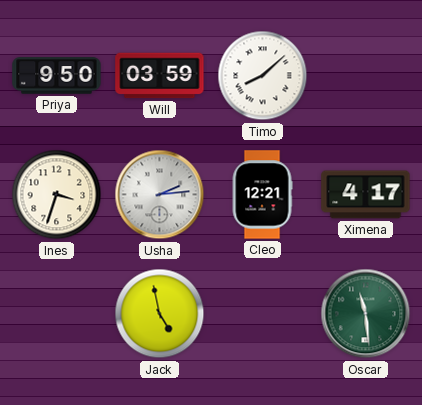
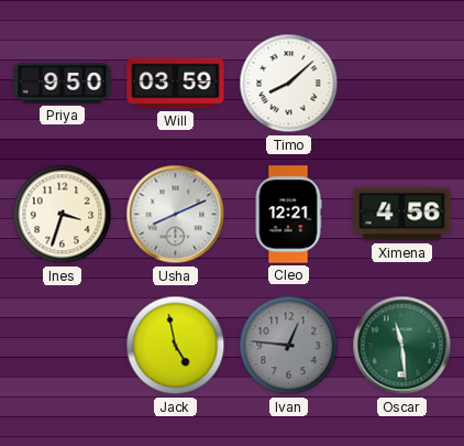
Usha: 2:14 -> 8:11
Ximena: 4:17 -> 4:56
Ivan: none -> 12:46
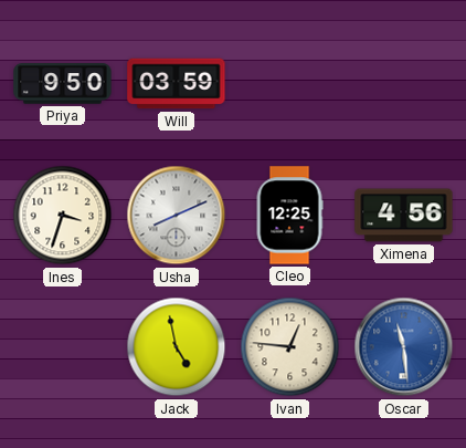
Timo: 8:08 -> none
Cleo: 12:21 -> 12:25
Ivan dial: grey -> cream
Oscar dial: green -> blue
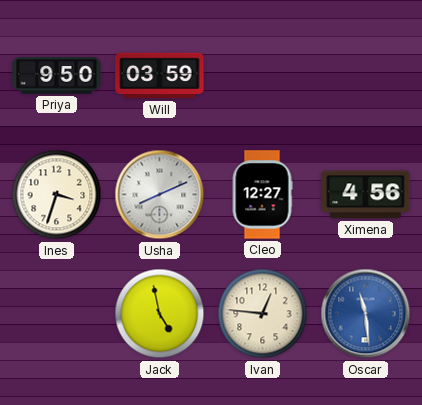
Cleo: 12:25 -> 12:27
